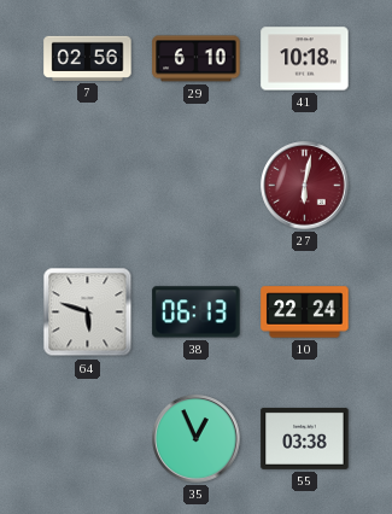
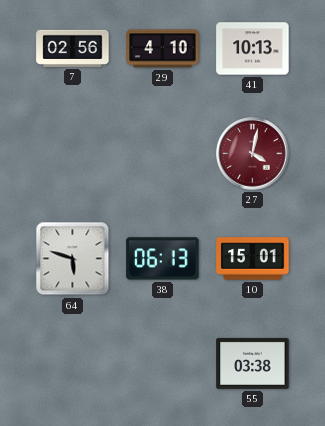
29: 6:10 -> 4:10
41: 10:18 -> 10:13
27: 6:02 -> 4:02
10: 22:24 -> 15:01
35: 12:56 -> none
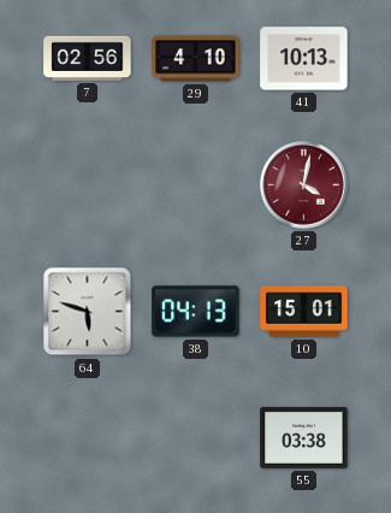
38: 06:13 -> 04:13
